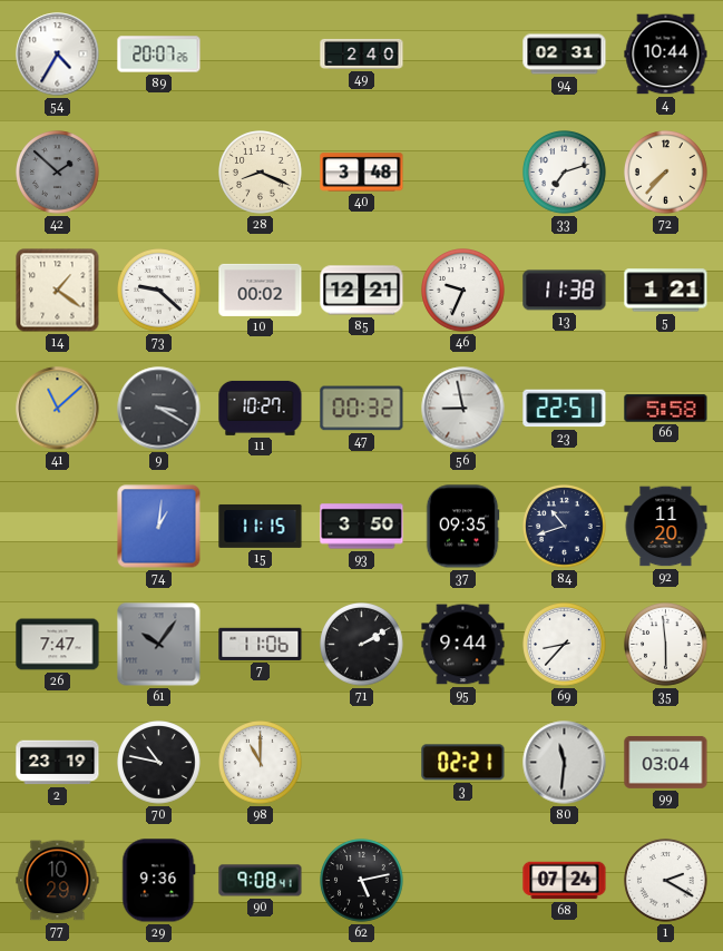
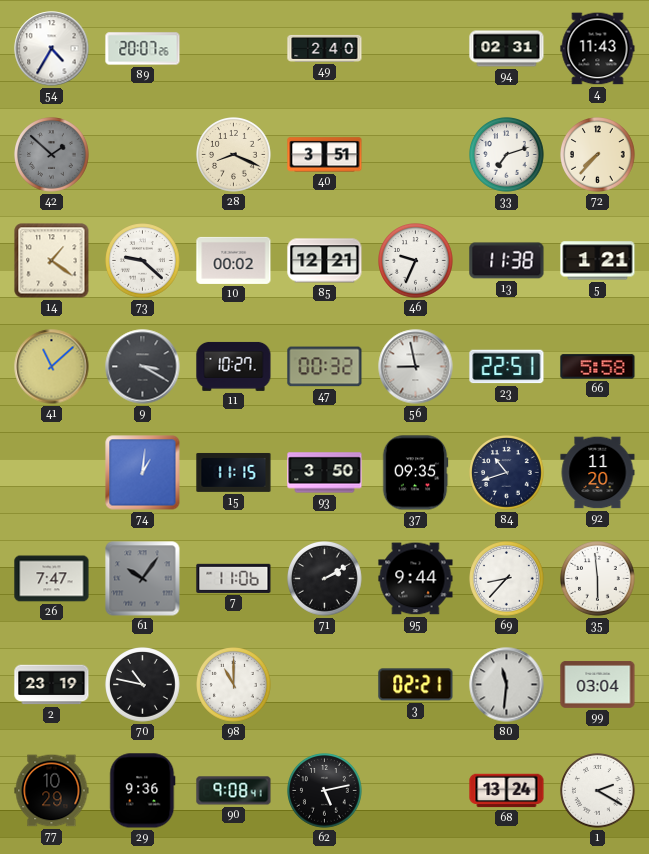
4: 10:44 -> 11:43
40: 3:48 -> 3:51
68: 07:24 -> 13:24
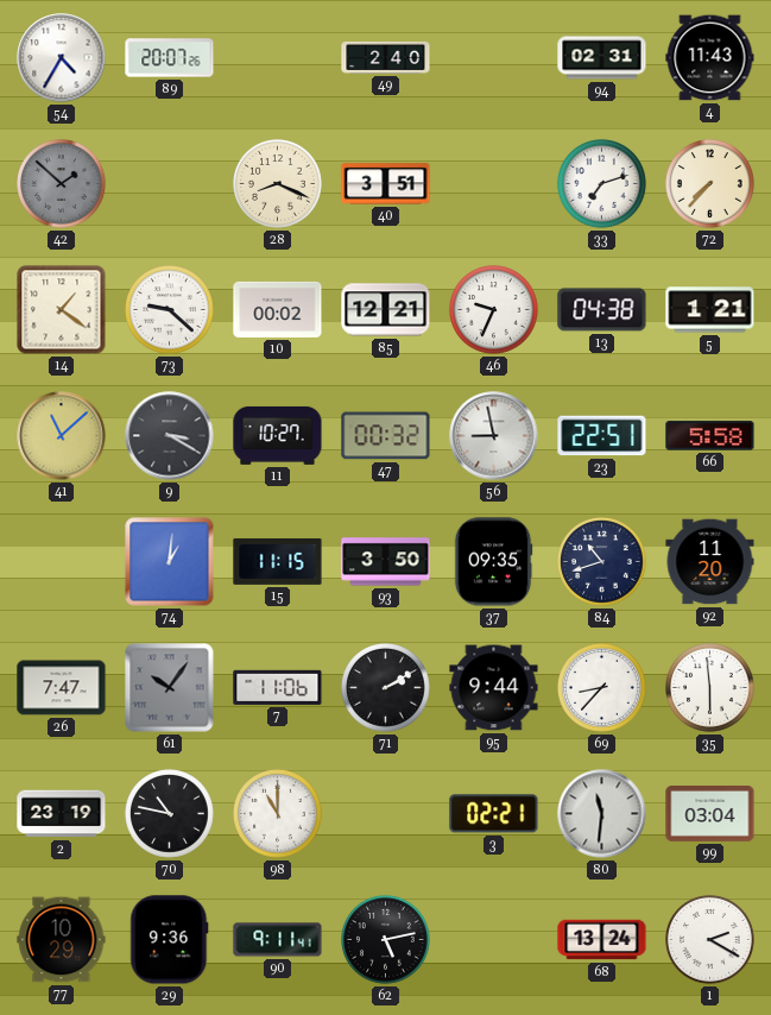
13: 11:38 -> 04:38
90: 9:08 -> 9:11
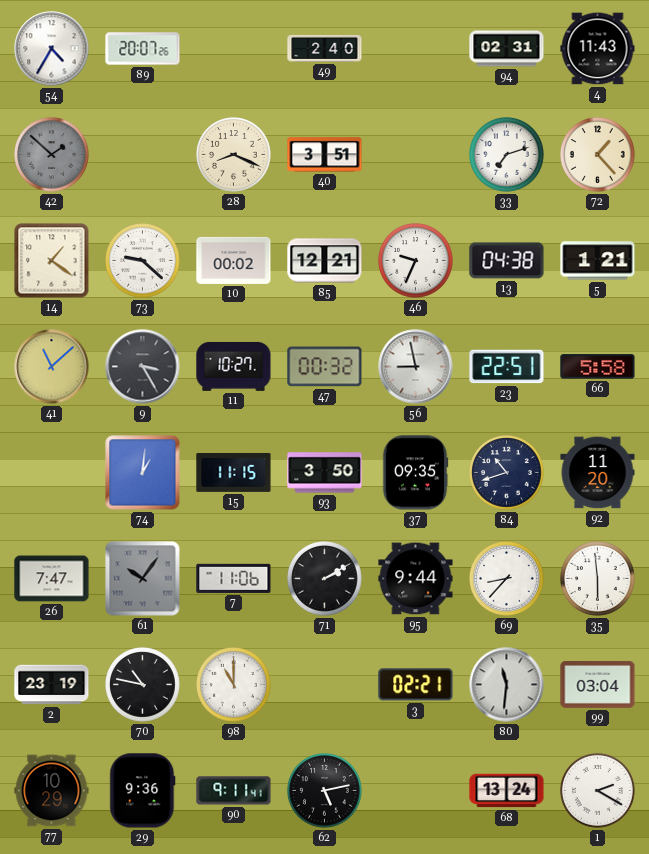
72: 7:37 -> 1:23
9: 3:20 -> 3:25
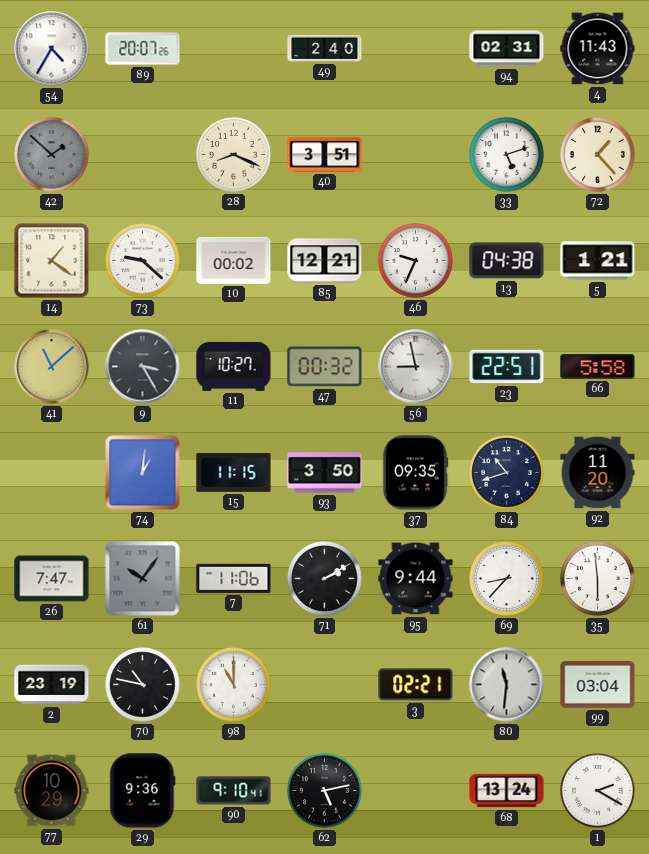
33: 7:12 -> 5:12
90: 9:11 -> 9:10
